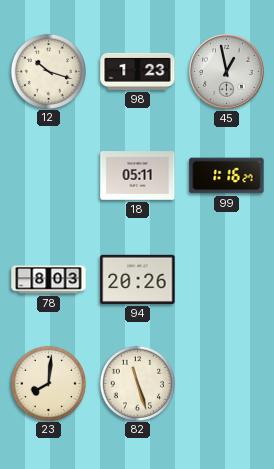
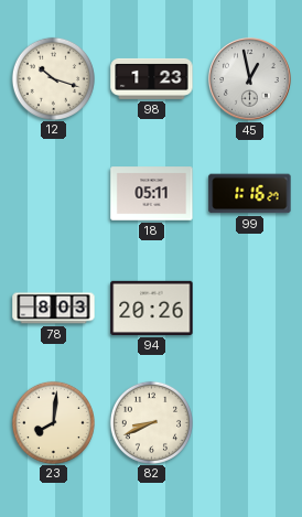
82: 11:27 -> 8:41
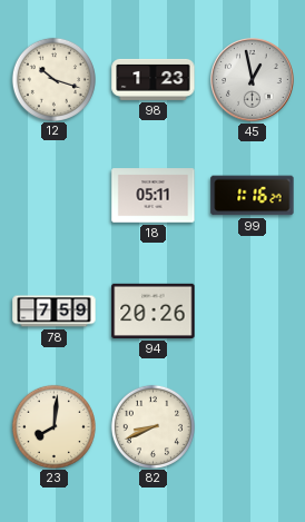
78: 8:03 -> 7:59
